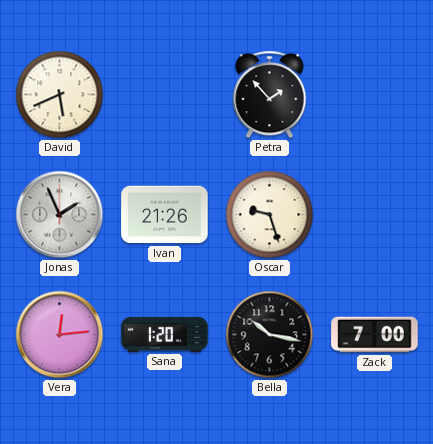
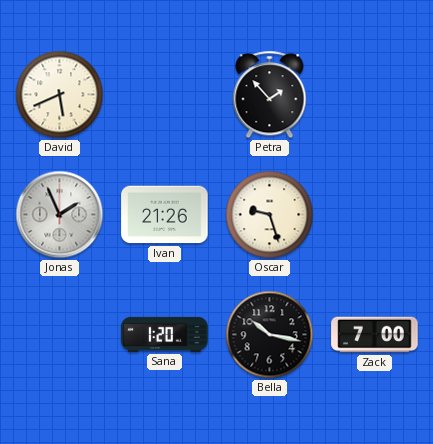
Vera: 12:14 -> none
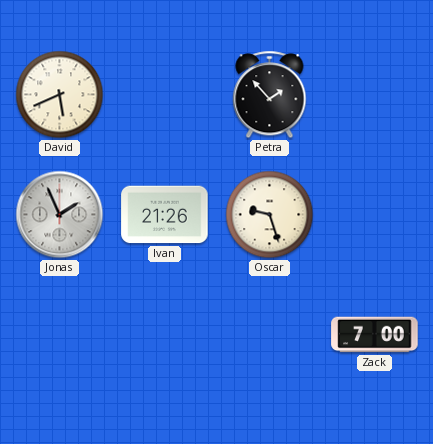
Sana: 1:20 -> none
Bella: 10:17 -> none
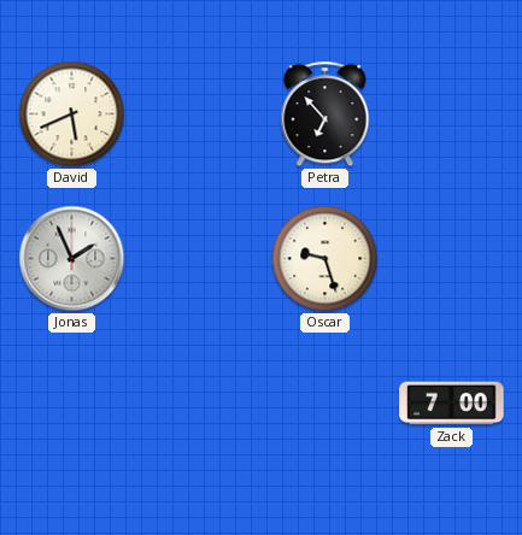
Petra: 1:53 -> 6:53
Ivan: 21:26 -> none
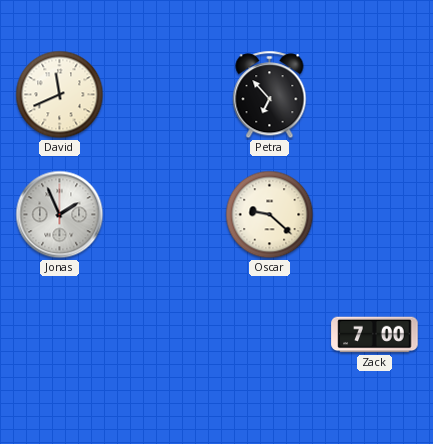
David: 5:41 -> 11:41
Oscar: 9:27 -> 9:22
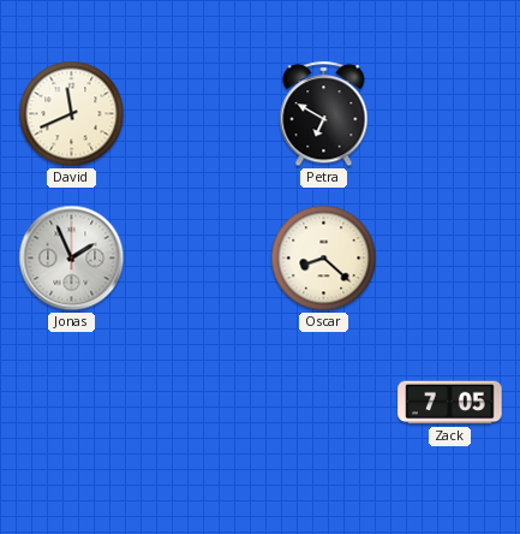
Petra: 6:53 -> 6:50
Oscar: 9:22 -> 8:22
Zack: 7:00 -> 7:05
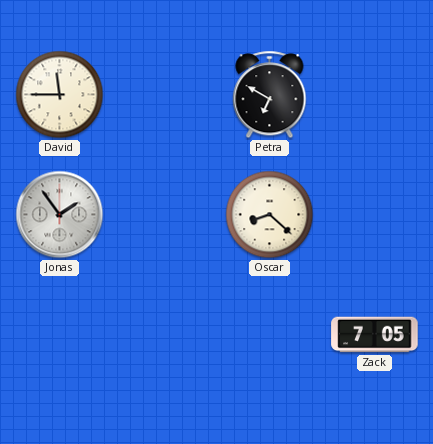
David: 11:41 -> 11:45
Jonas: 1:56 -> 1:54
